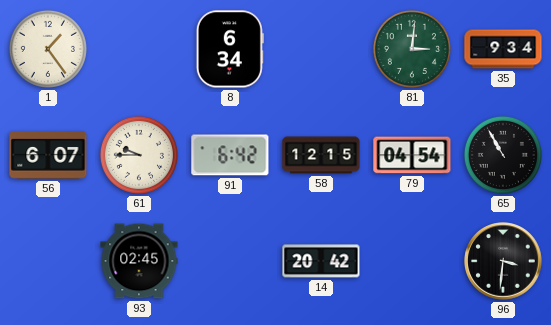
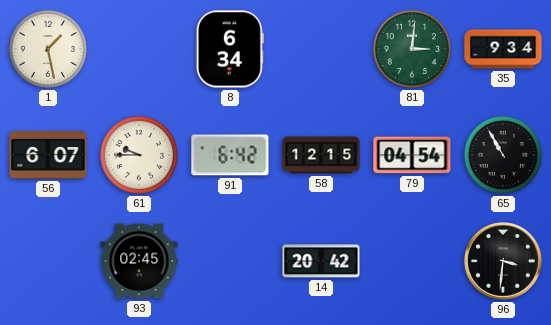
1: 1:24 -> 1:28
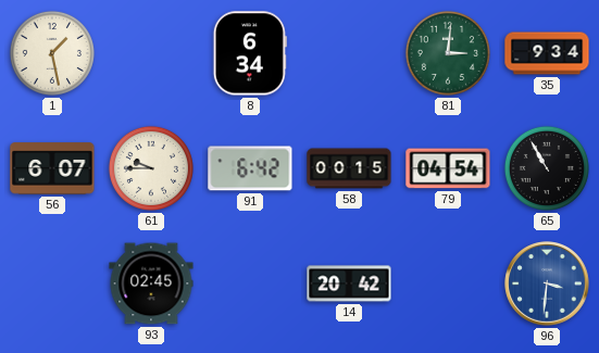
58: 12:15 -> 00:15
96 dial: black -> blue
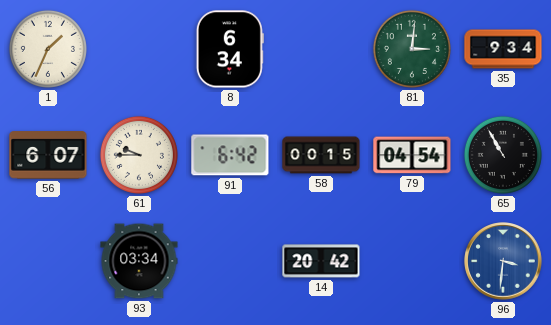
1: 1:28 -> 1:34
93: 02:45 -> 03:34
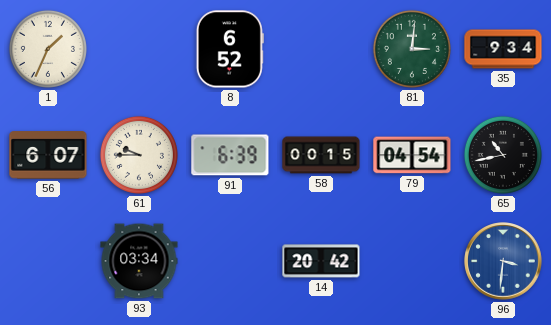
8: 6:34 -> 6:52
91: 6:42 -> 6:39
65: 10:55 -> 10:43
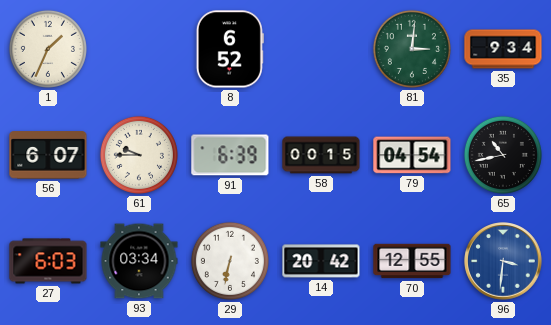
27: none -> 6:03
29: none -> 6:32
70: none -> 12:55
